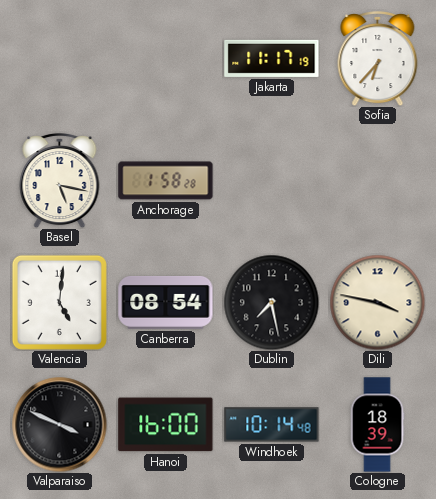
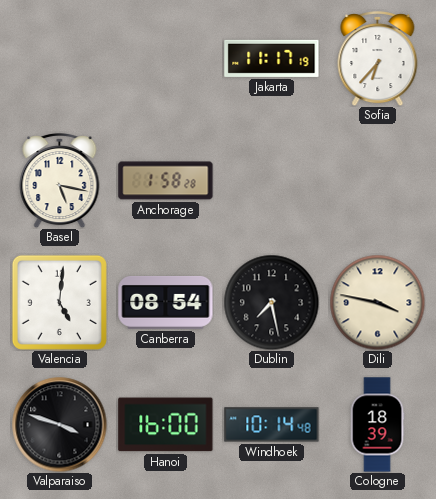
Valparaiso: 3:49 -> 3:48
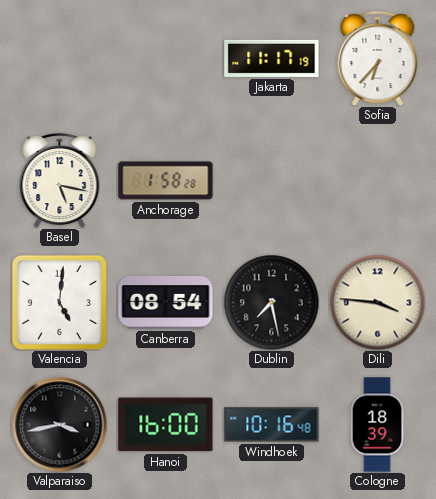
Dili: 3:47 -> 3:46
Valparaiso: 3:48 -> 3:43
Windhoek: 10:14 -> 10:16
